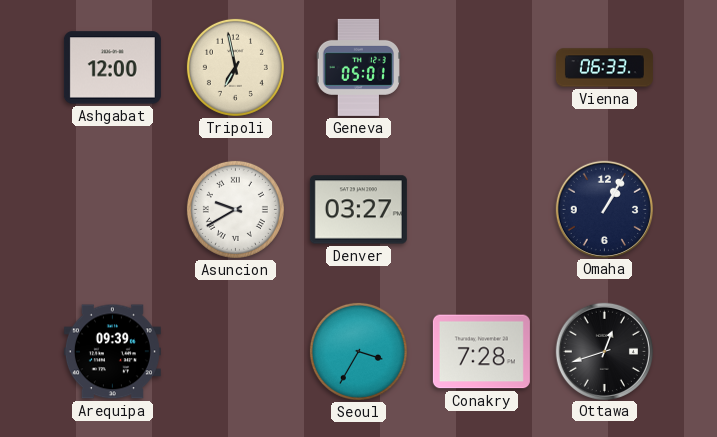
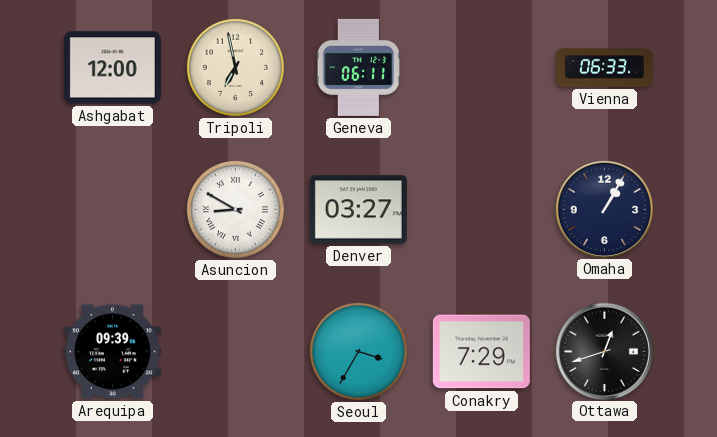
Geneva: 05:01 -> 06:11
Asuncion: 9:40 -> 8:50
Conakry: 7:28 -> 7:29
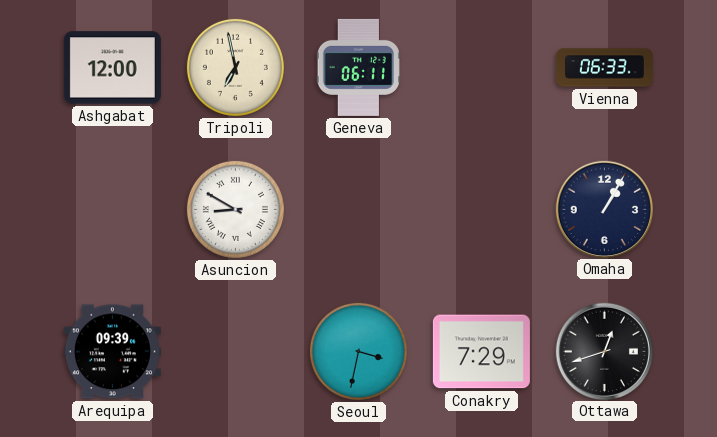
Denver: 03:27 -> none
Seoul: 3:35 -> 3:32
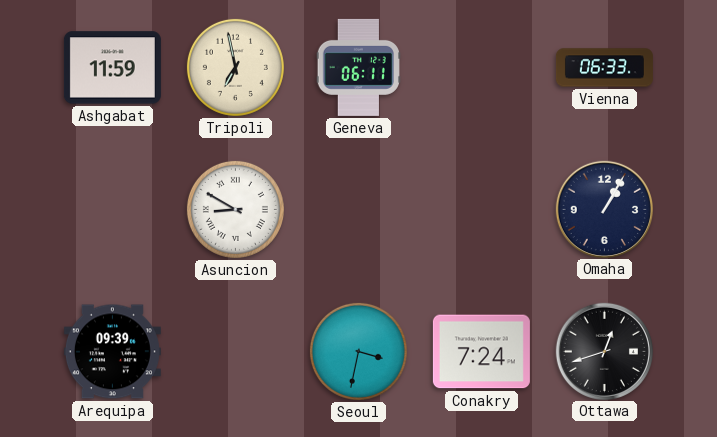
Ashgabat: 12:00 -> 11:59
Conakry: 7:29 -> 7:24
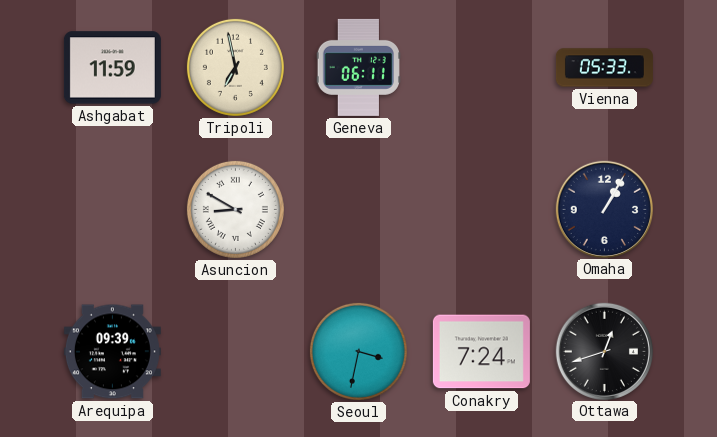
Vienna: 06:33 -> 05:33
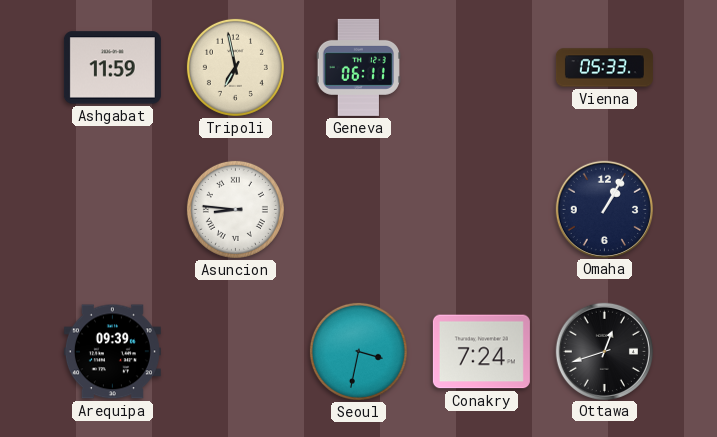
Asuncion: 8:50 -> 8:46
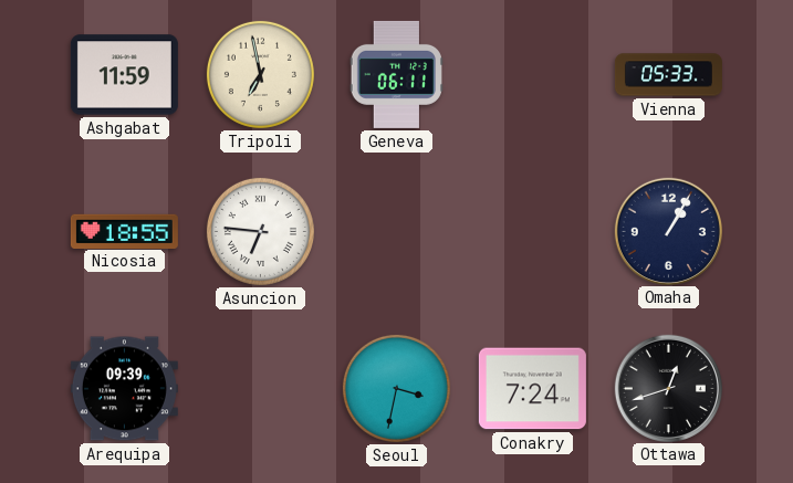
Nicosia: none -> 18:55
Asuncion: 8:46 -> 6:46
